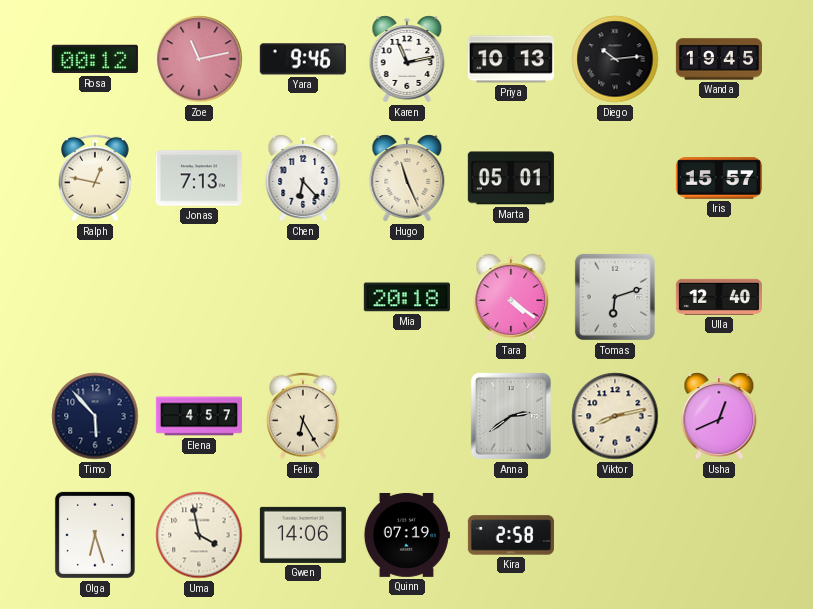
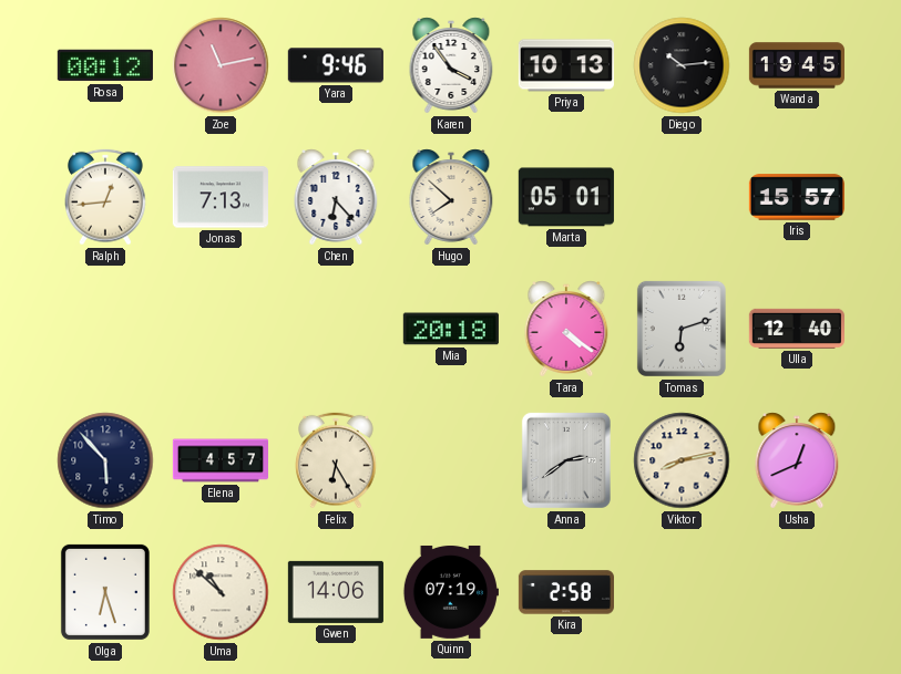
Karen: 11:13 -> 3:54
Ralph: 12:47 -> 12:44
Hugo: 11:26 -> 7:52
Uma: 3:58 -> 10:52
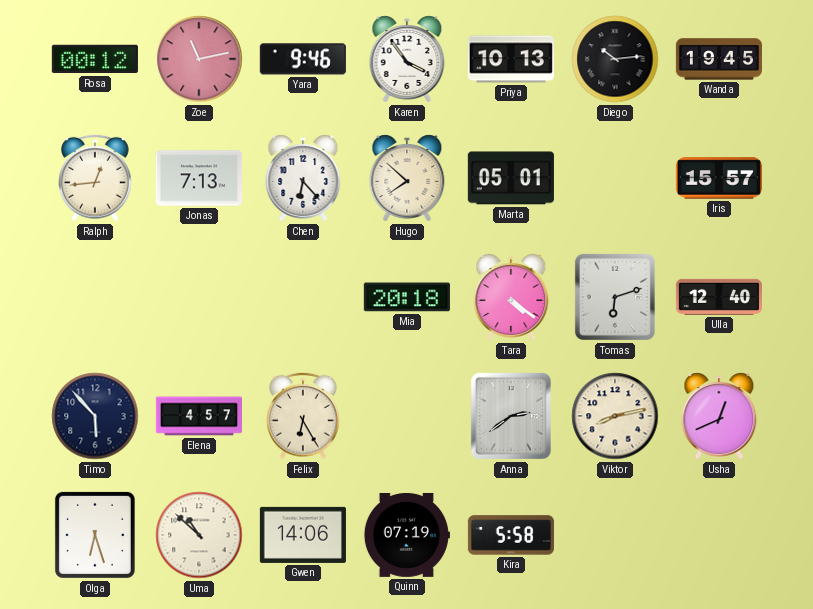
Kira: 2:58 -> 5:58
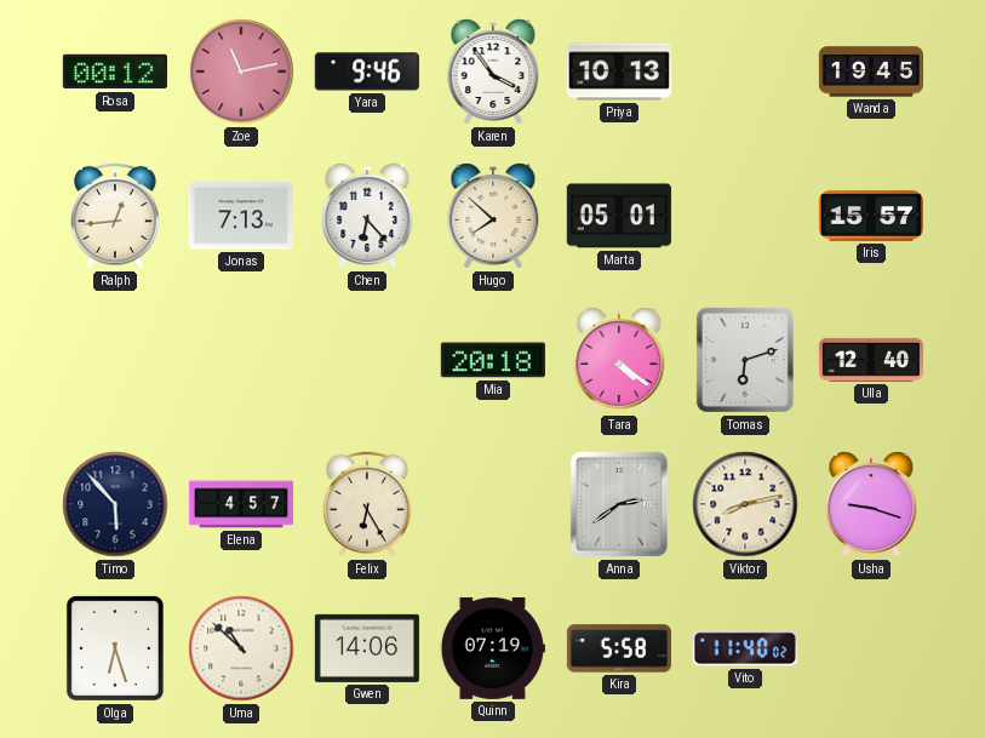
Diego: 10:14 -> none
Usha: 12:41 -> 9:18
Vito: none -> 11:40
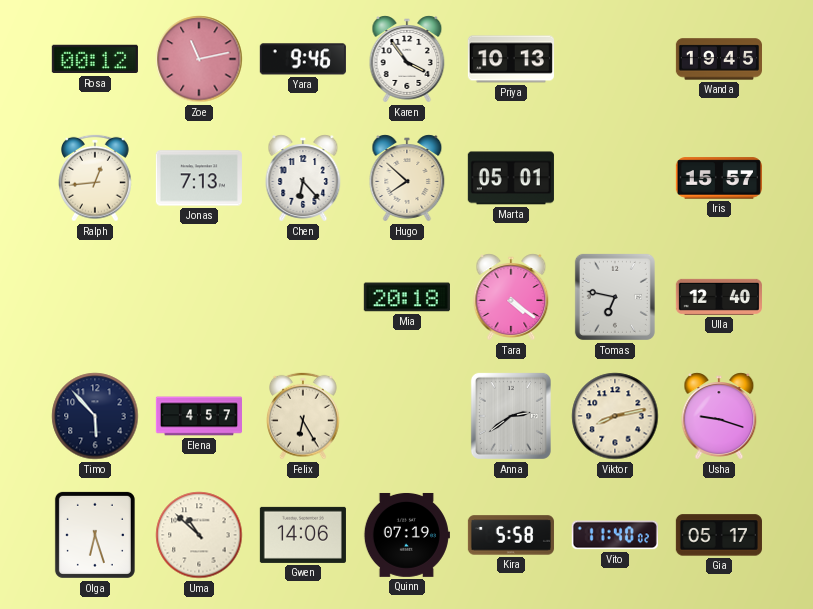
Tomas: 6:12 -> 6:47
Gia: none -> 05:17
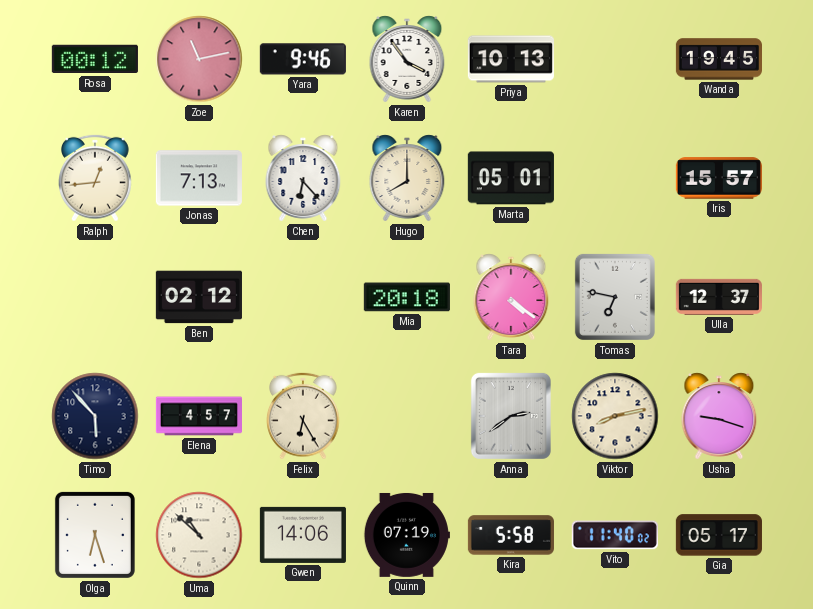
Hugo: 7:52 -> 8:00
Ben: none -> 02:12
Ulla: 12:40 -> 12:37
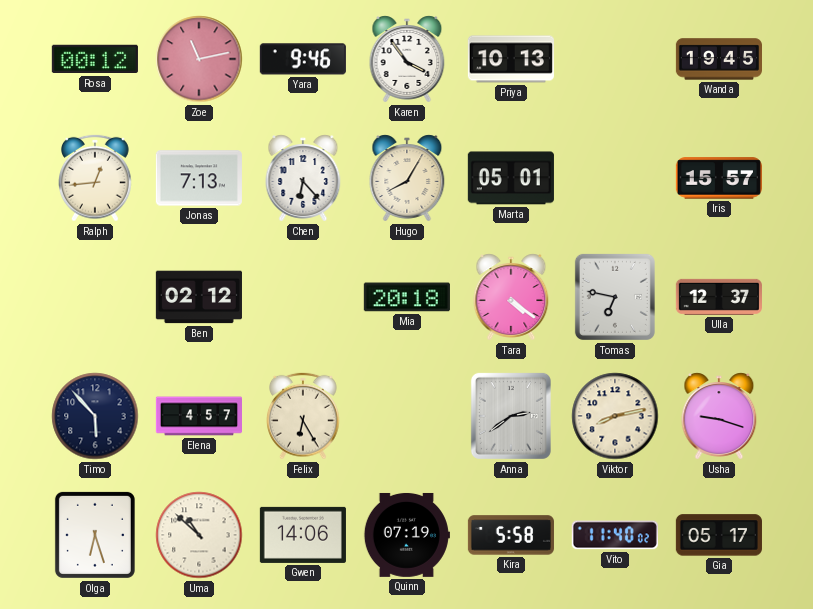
Hugo: 8:00 -> 8:05
